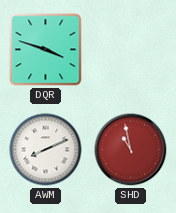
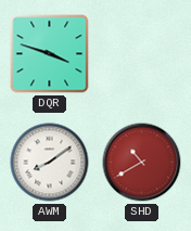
AWM: 8:11 -> 8:09
SHD: 10:58 -> 10:40
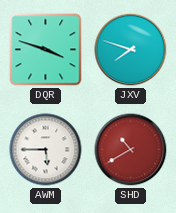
JXV: none -> 7:48
AWM: 8:09 -> 5:45
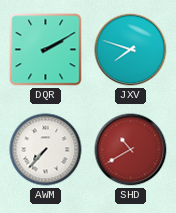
DQR: 3:48 -> 2:10
AWM: 5:45 -> 7:37
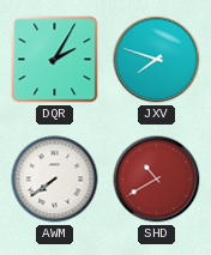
DQR: 2:10 -> 2:05
AWM: 7:37 -> 7:39
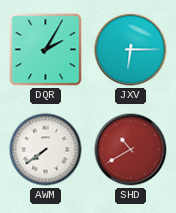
JXV: 7:48 -> 6:15
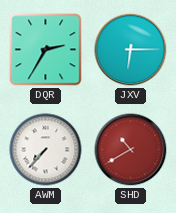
DQR: 2:05 -> 2:35
AWM: 7:39 -> 7:37
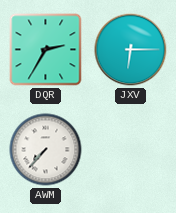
SHD: 10:40 -> none
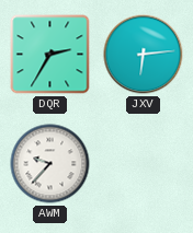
JXV: 6:15 -> 6:14
AWM: 7:37 -> 9:37
